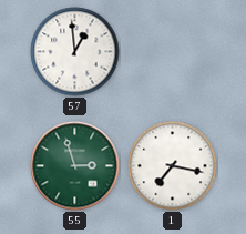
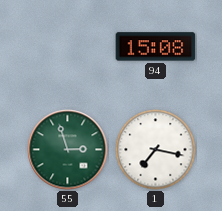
57: 12:59 -> none
94: none -> 15:08
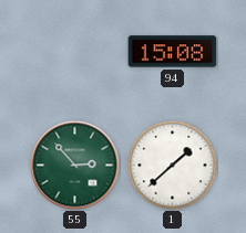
55: 2:57 -> 2:53
1: 7:17 -> 1:38
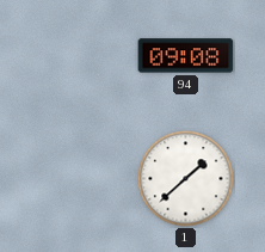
94: 15:08 -> 09:08
55: 2:53 -> none
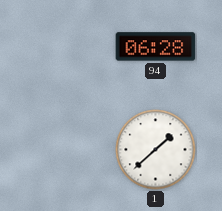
94: 09:08 -> 06:28
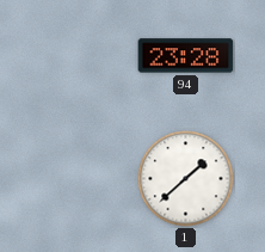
94: 06:28 -> 23:28
